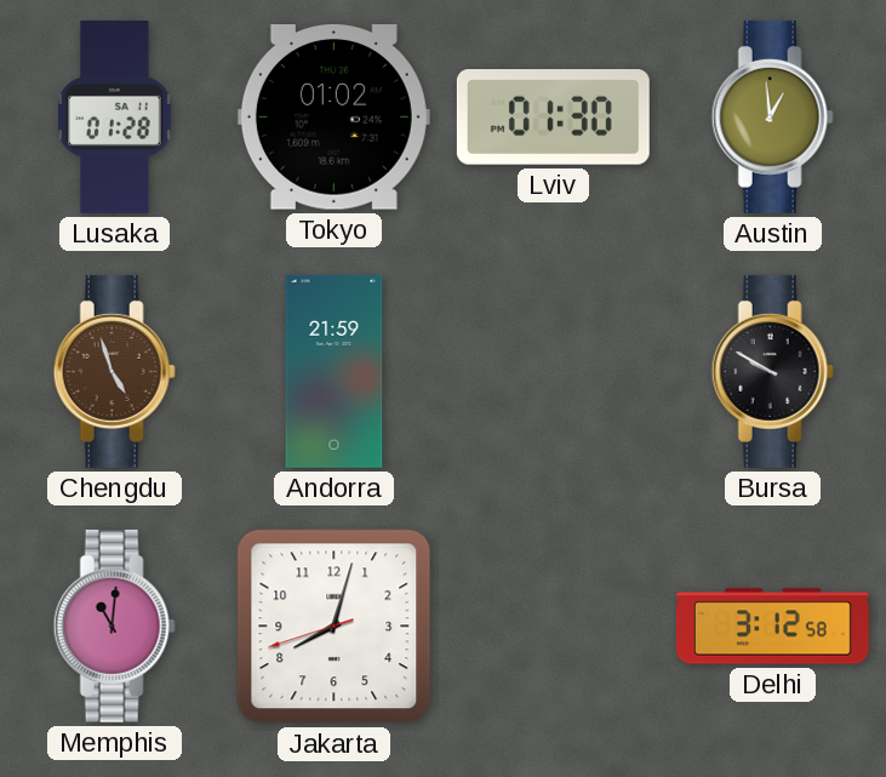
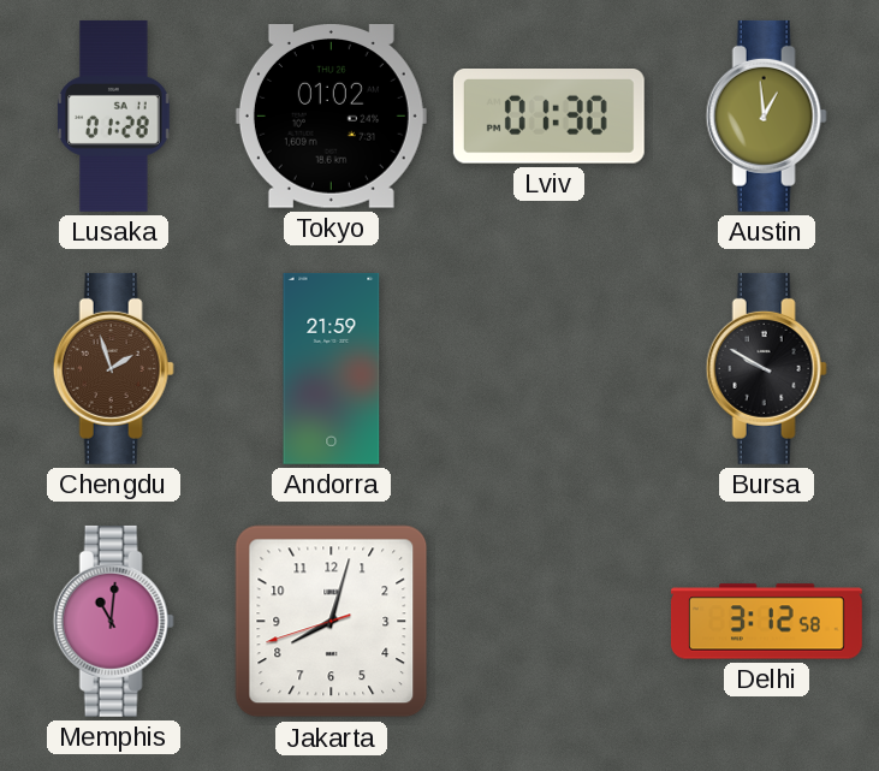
Chengdu: 4:57 -> 1:57
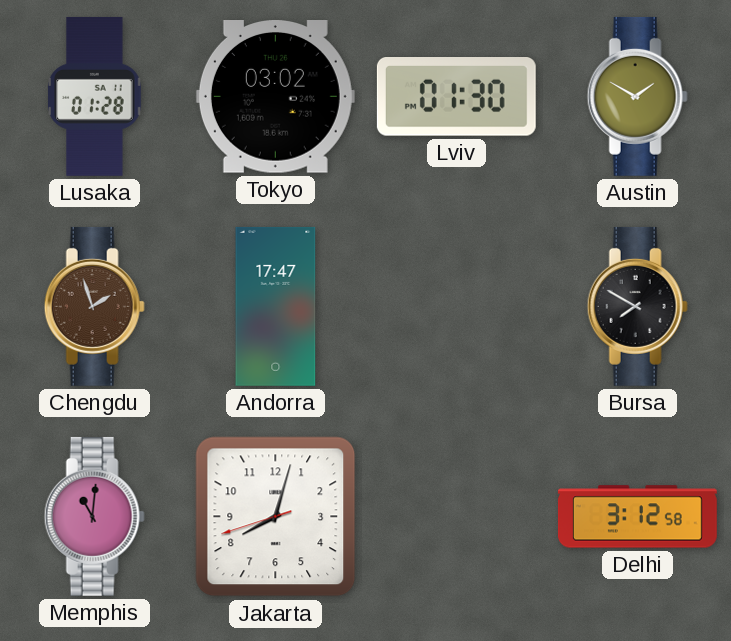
Tokyo: 01:02 -> 03:02
Austin: 12:59 -> 1:50
Andorra: 21:59 -> 17:47
Bursa: 9:50 -> 7:50
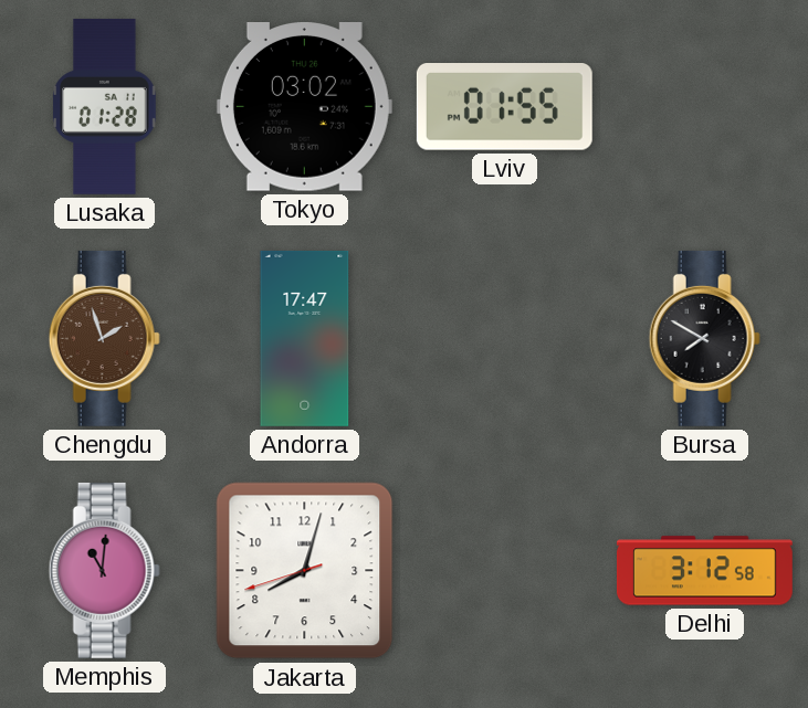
Lviv: 01:30 -> 01:55
Austin: 1:50 -> none
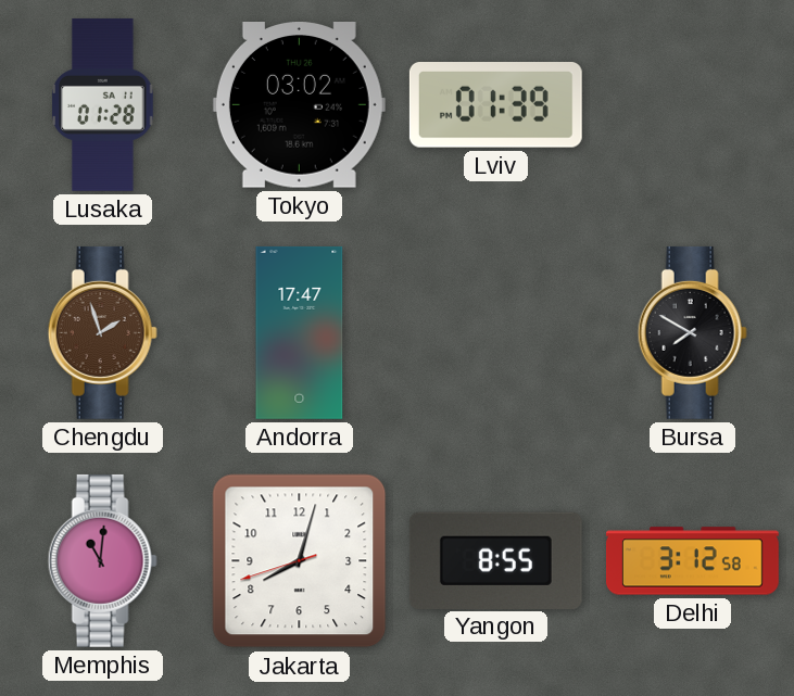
Lviv: 01:55 -> 01:39
Yangon: none -> 8:55
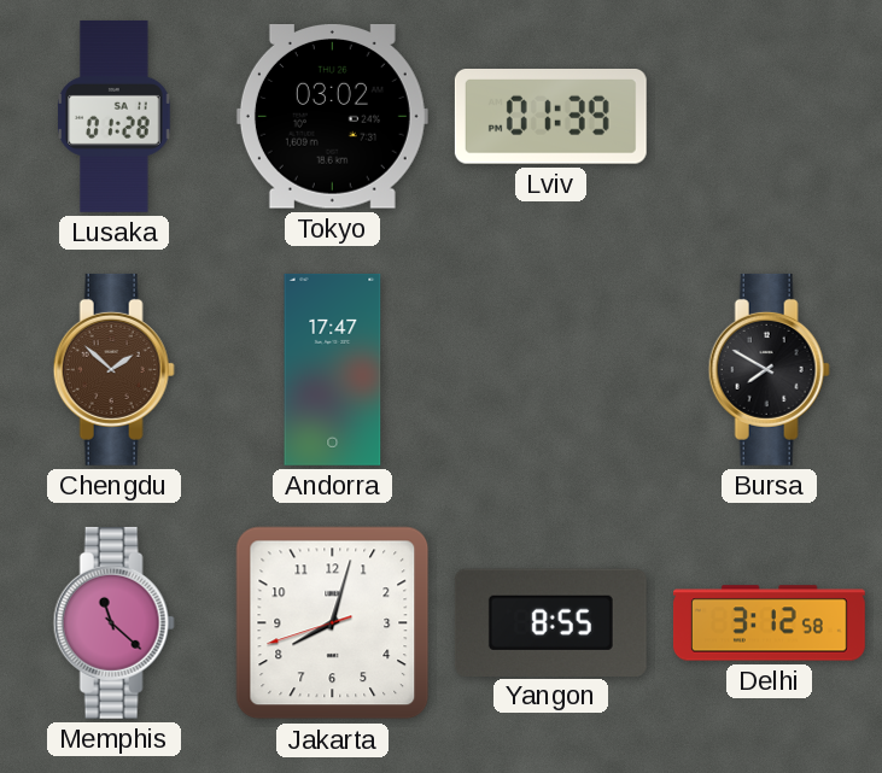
Chengdu: 1:57 -> 1:52
Memphis: 11:01 -> 11:22
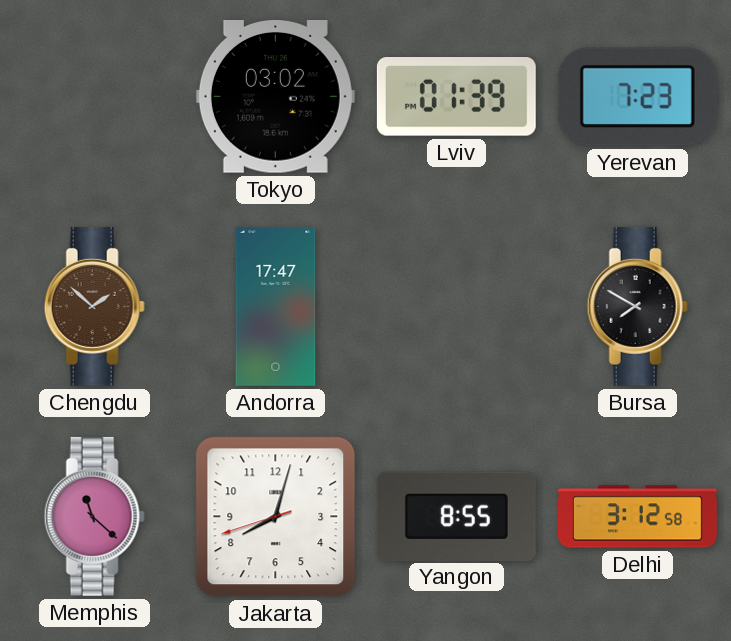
Lusaka: 01:28 -> none
Yerevan: none -> 7:23
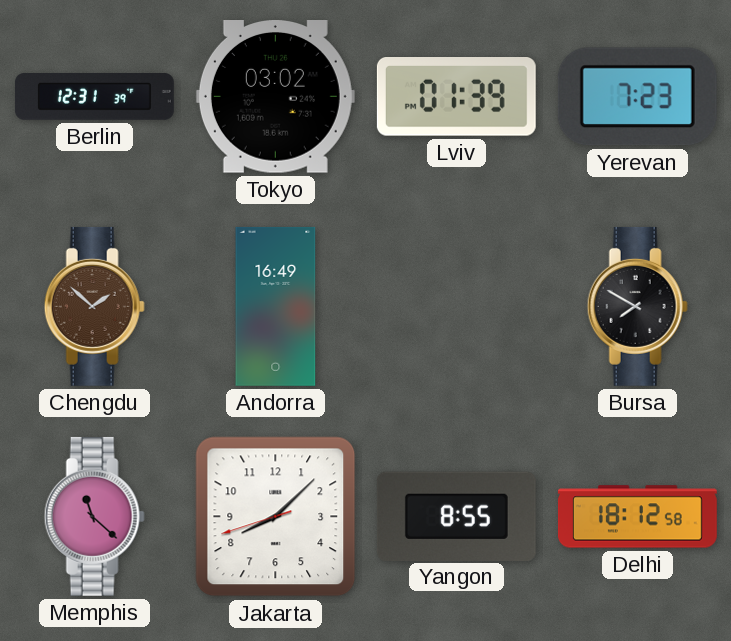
Berlin: none -> 12:31
Andorra: 17:47 -> 16:49
Jakarta: 8:02 -> 8:07
Delhi: 3:12 -> 18:12
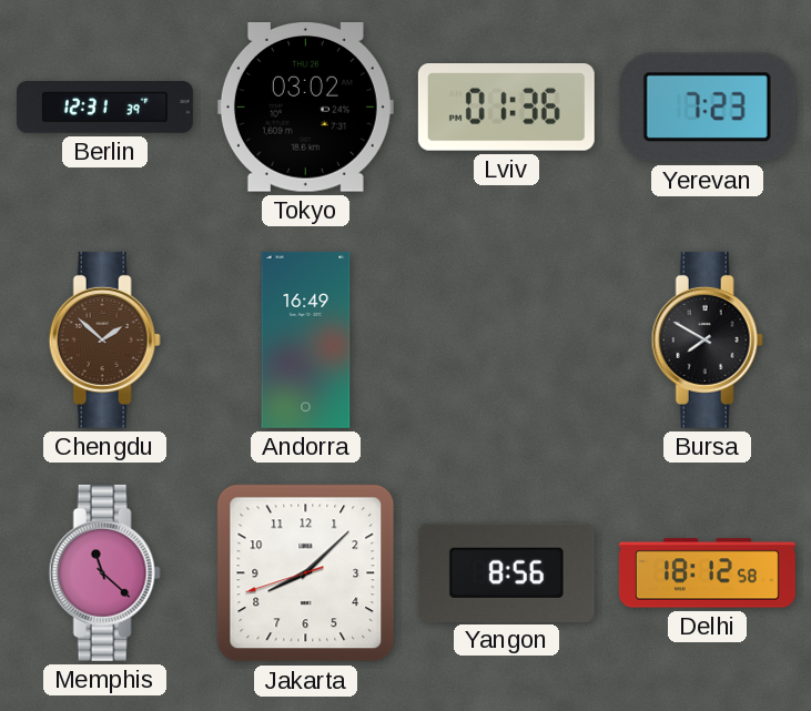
Lviv: 01:39 -> 01:36
Yangon: 8:55 -> 8:56
